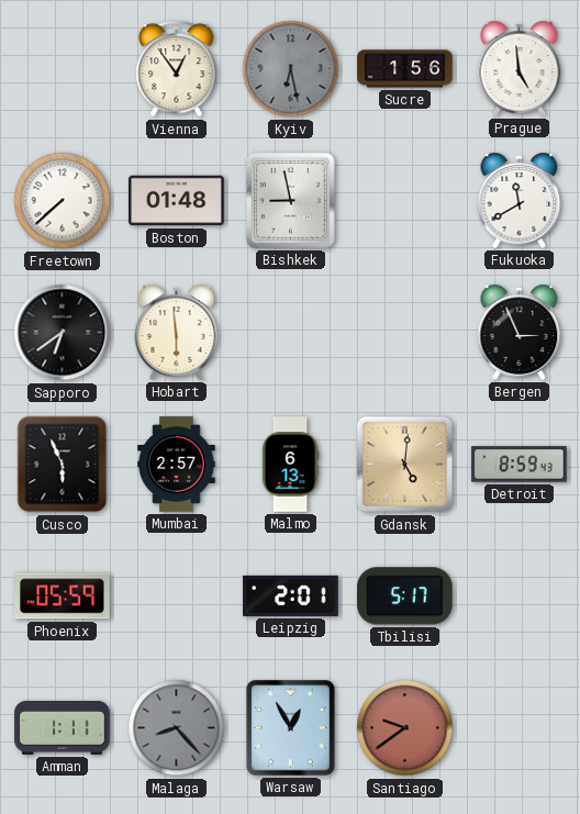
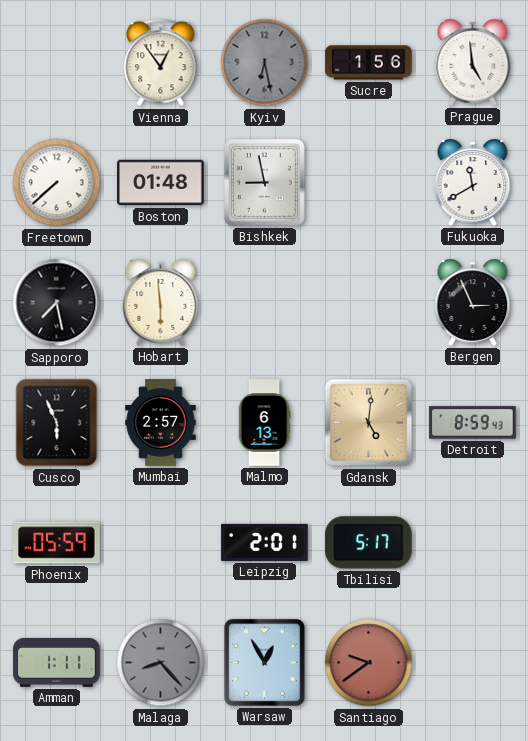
Sapporo: 6:39 -> 7:28
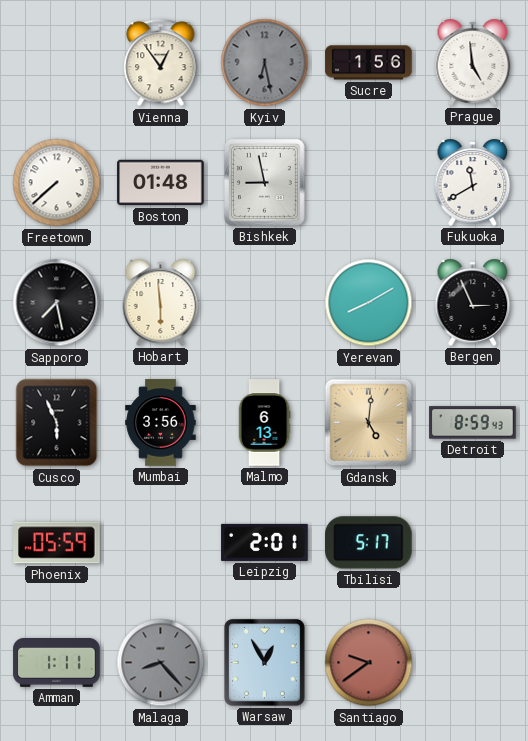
Yerevan: none -> 8:10
Mumbai: 2:57 -> 3:56
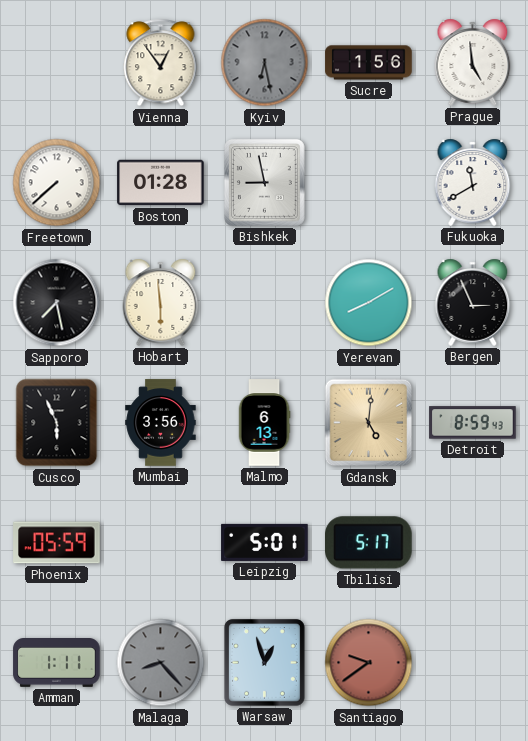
Boston: 01:48 -> 01:28
Leipzig: 2:01 -> 5:01
Warsaw: 12:55 -> 12:57
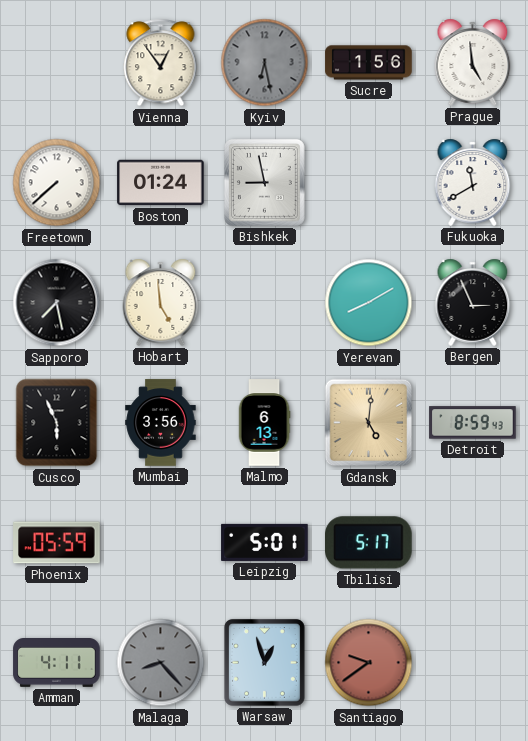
Boston: 01:28 -> 01:24
Hobart: 5:59 -> 4:59
Amman: 1:11 -> 4:11
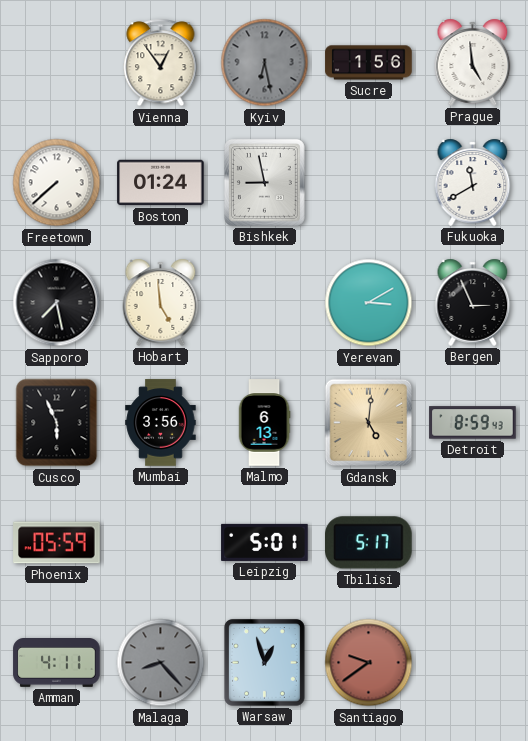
Yerevan: 8:10 -> 3:10
